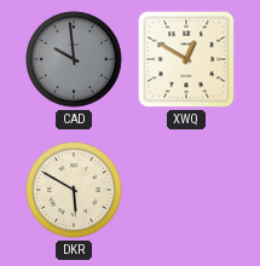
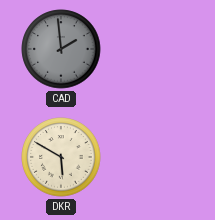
CAD: 9:59 -> 1:59
XWQ: 12:50 -> none
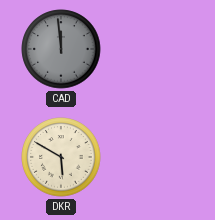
CAD: 1:59 -> 11:59
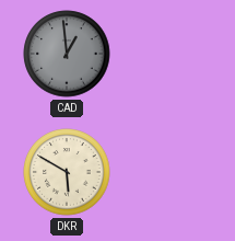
CAD: 11:59 -> 12:59
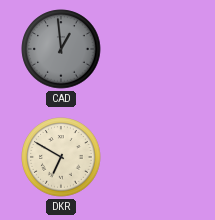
DKR: 5:50 -> 6:50
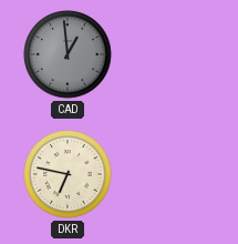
DKR: 6:50 -> 6:47
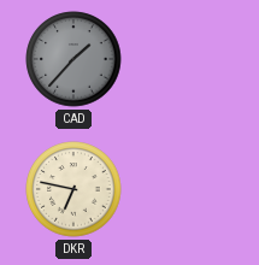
CAD: 12:59 -> 1:37
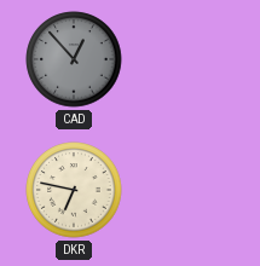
CAD: 1:37 -> 12:53
